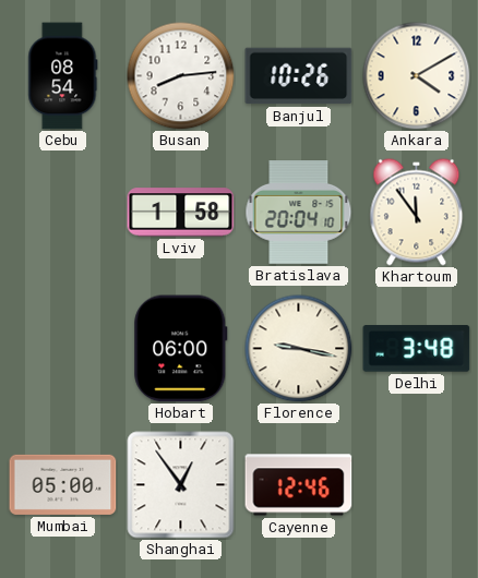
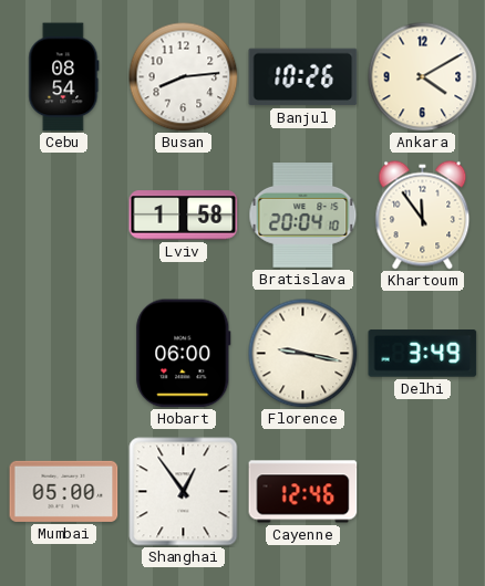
Delhi: 3:48 -> 3:49
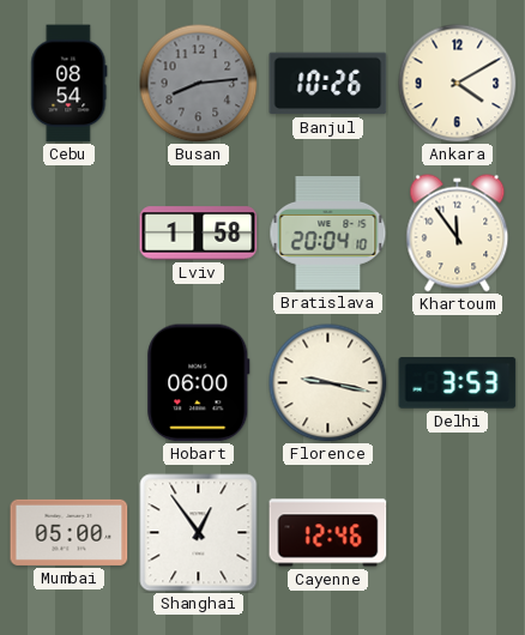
Busan dial: white -> grey
Delhi: 3:49 -> 3:53
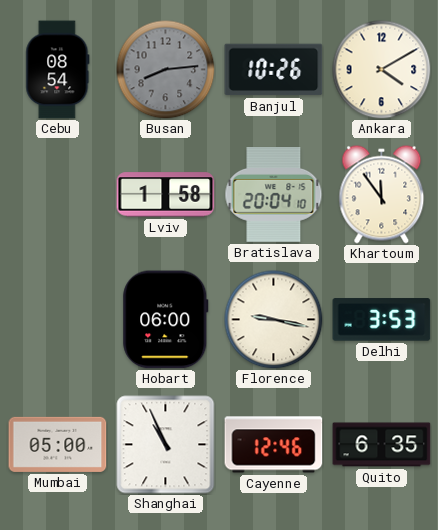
Shanghai: 12:54 -> 10:56
Quito: none -> 6:35
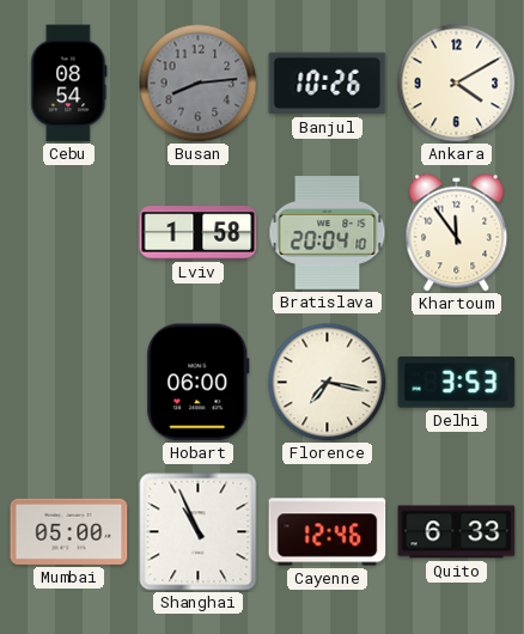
Florence: 9:17 -> 7:17
Quito: 6:35 -> 6:33
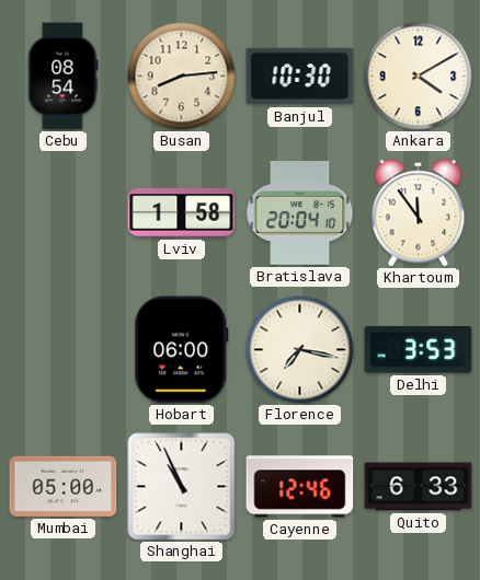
Busan dial: grey -> cream
Banjul: 10:26 -> 10:30
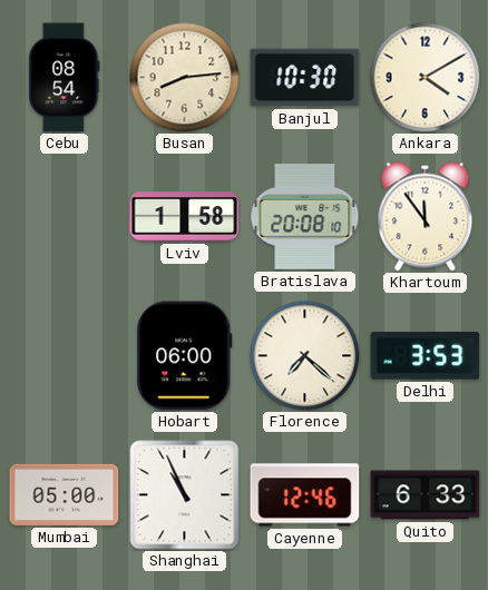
Bratislava: 20:04 -> 20:08
Florence: 7:17 -> 7:22
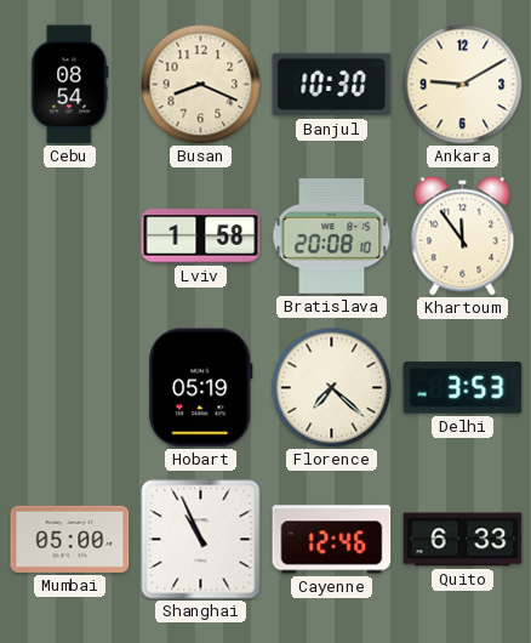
Busan: 8:14 -> 8:19
Ankara: 4:10 -> 9:10
Hobart: 06:00 -> 05:19
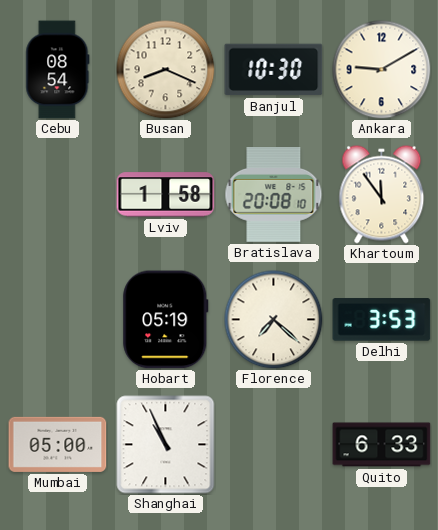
Cayenne: 12:46 -> none
